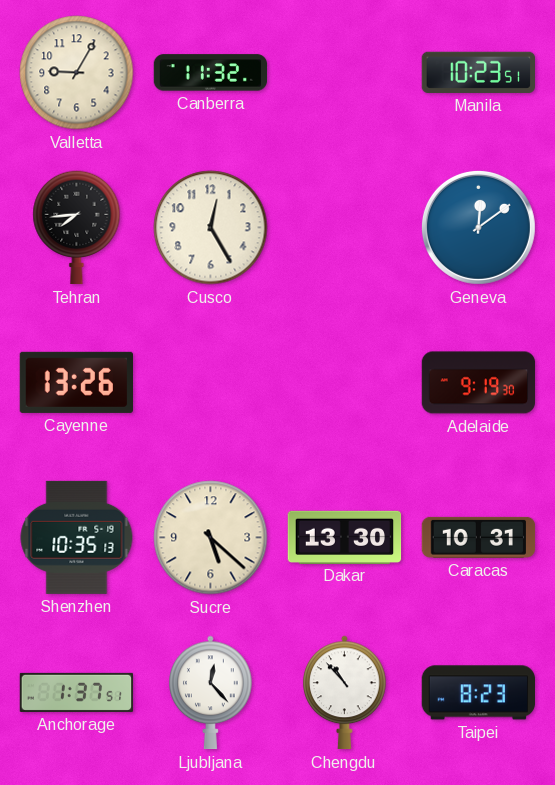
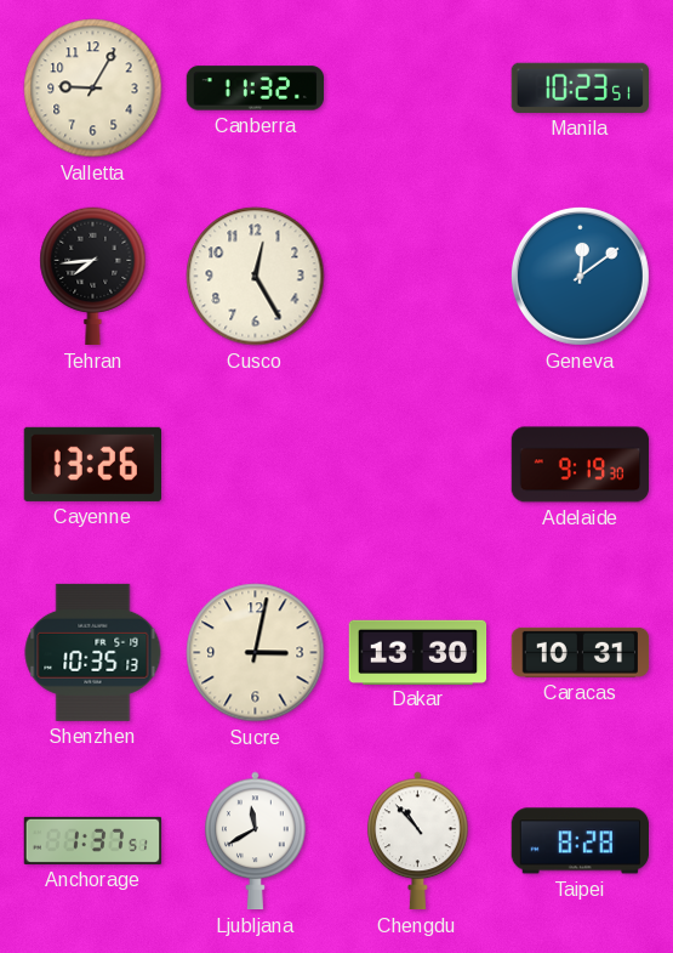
Sucre: 5:22 -> 3:02
Ljubljana: 12:23 -> 11:40
Taipei: 8:23 -> 8:28
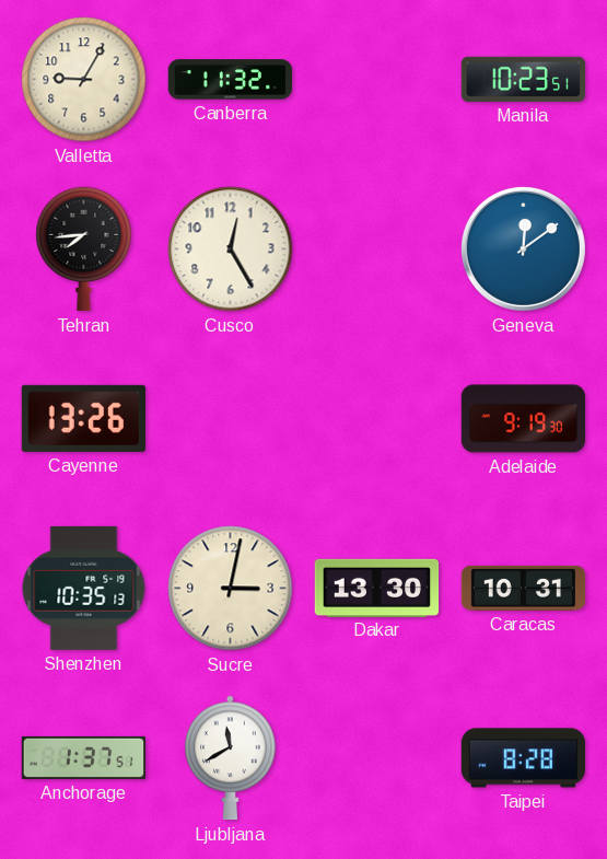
Chengdu: 10:53 -> none
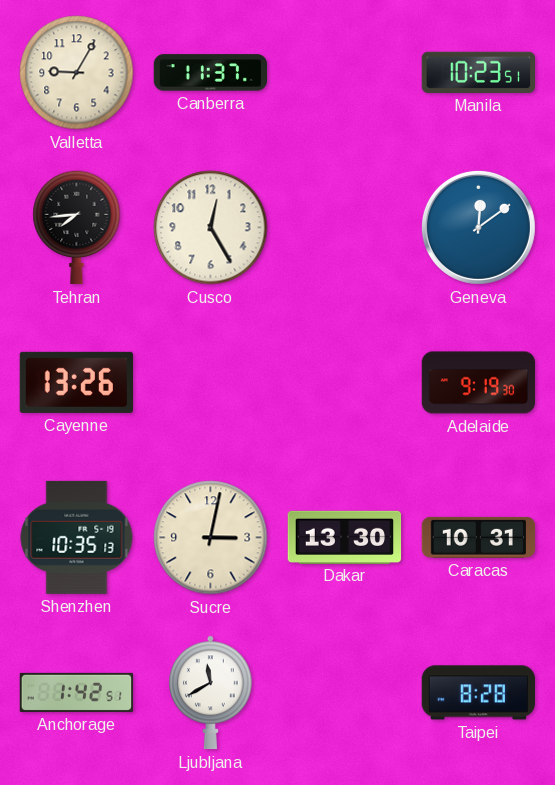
Canberra: 11:32 -> 11:37
Anchorage: 1:37 -> 1:42
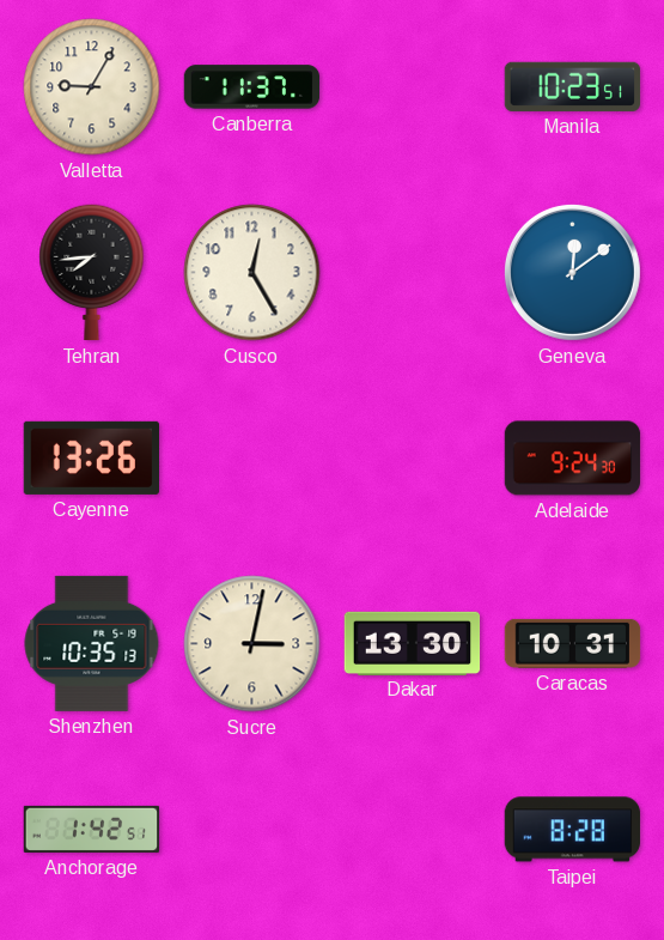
Adelaide: 9:19 -> 9:24
Ljubljana: 11:40 -> none
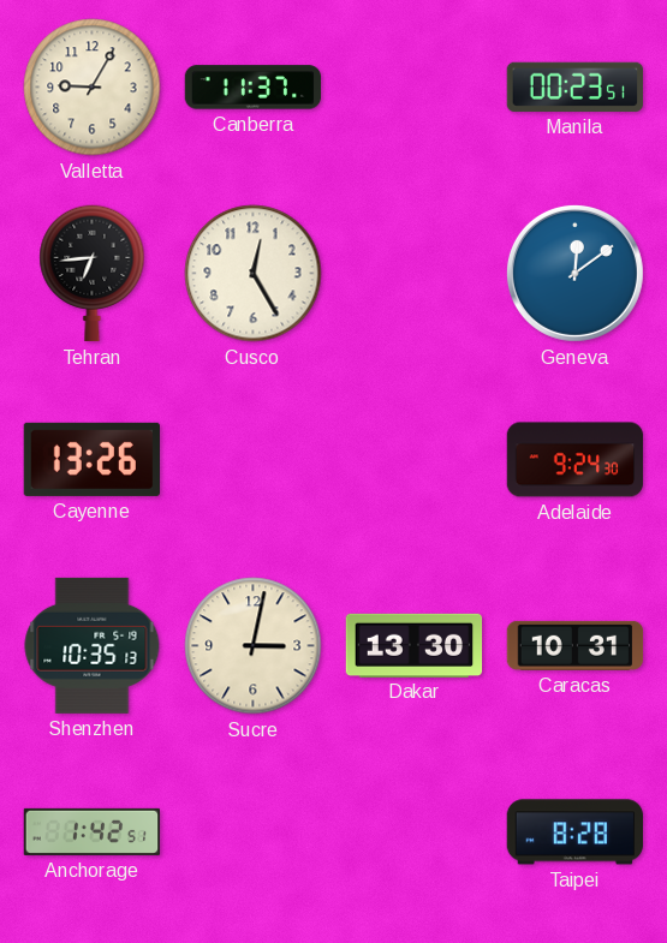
Manila: 10:23 -> 00:23
Tehran: 7:44 -> 6:44
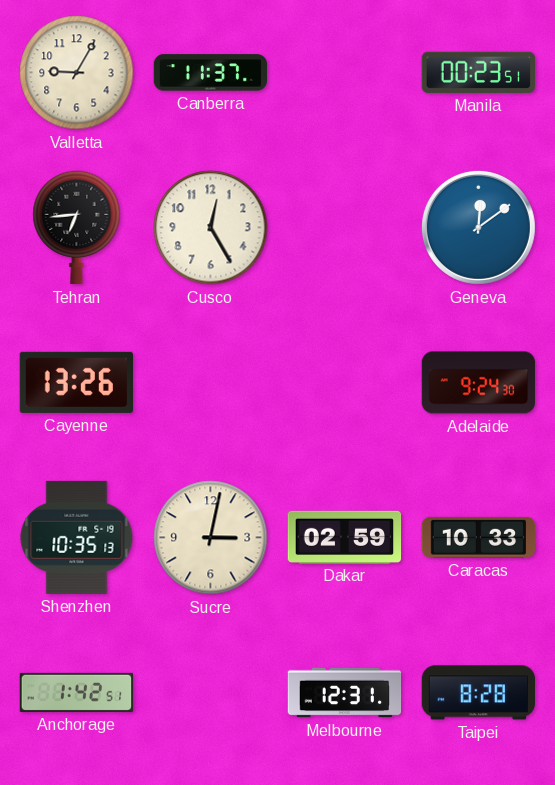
Dakar: 13:30 -> 02:59
Caracas: 10:31 -> 10:33
Melbourne: none -> 12:31
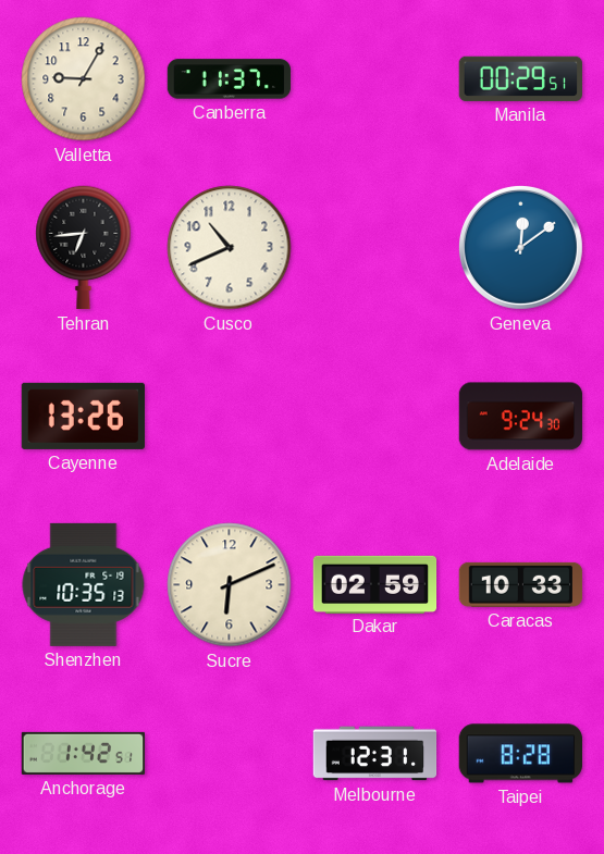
Manila: 00:23 -> 00:29
Cusco: 12:25 -> 10:41
Sucre: 3:02 -> 6:11
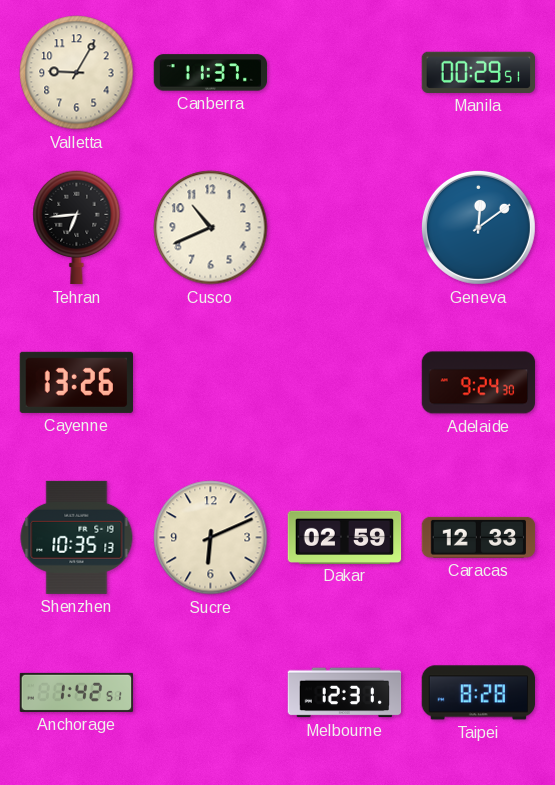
Caracas: 10:33 -> 12:33
